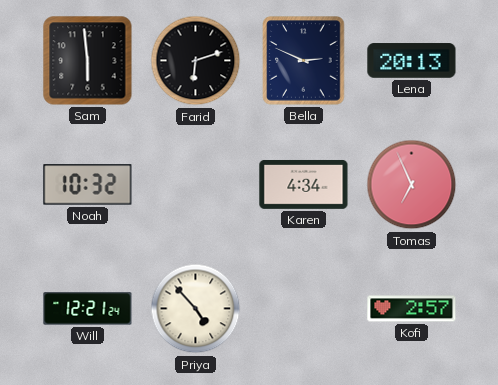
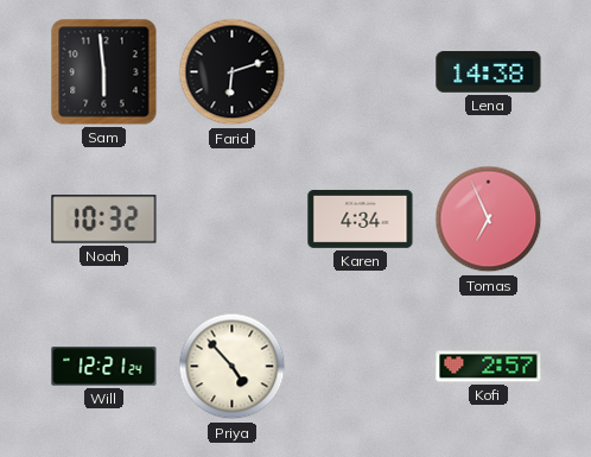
Bella: 2:49 -> none
Lena: 20:13 -> 14:38
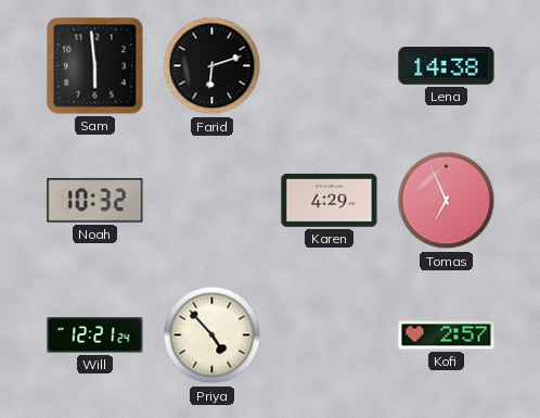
Karen: 4:34 -> 4:29
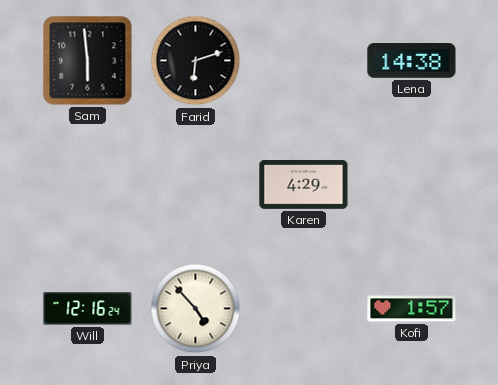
Noah: 10:32 -> none
Tomas: 6:56 -> none
Will: 12:21 -> 12:16
Kofi: 2:57 -> 1:57
